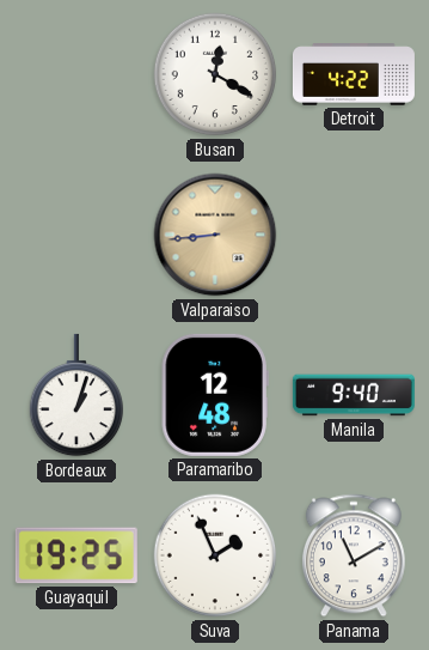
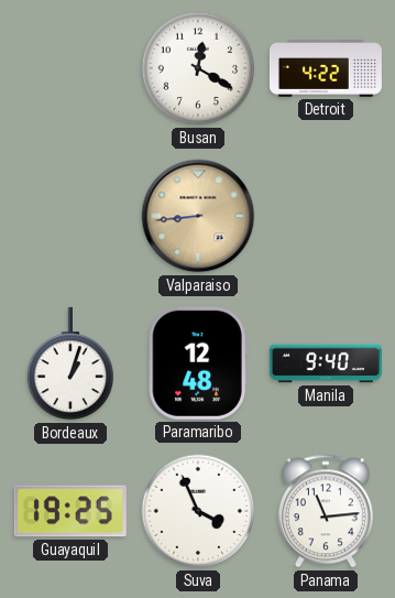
Suva: 1:56 -> 3:56
Panama: 11:10 -> 11:14
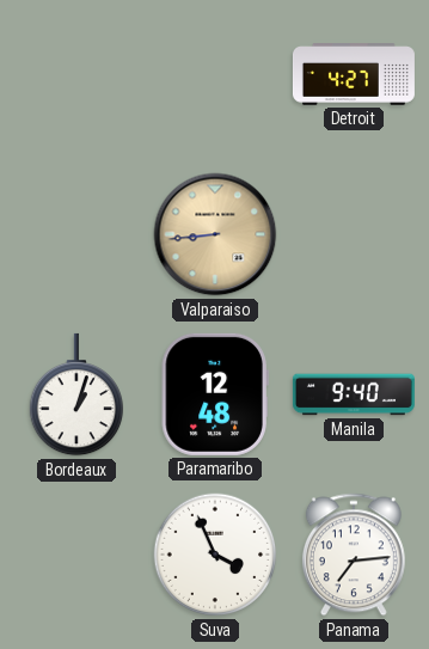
Busan: 12:20 -> none
Detroit: 4:22 -> 4:27
Guayaquil: 19:25 -> none
Panama: 11:14 -> 7:14
